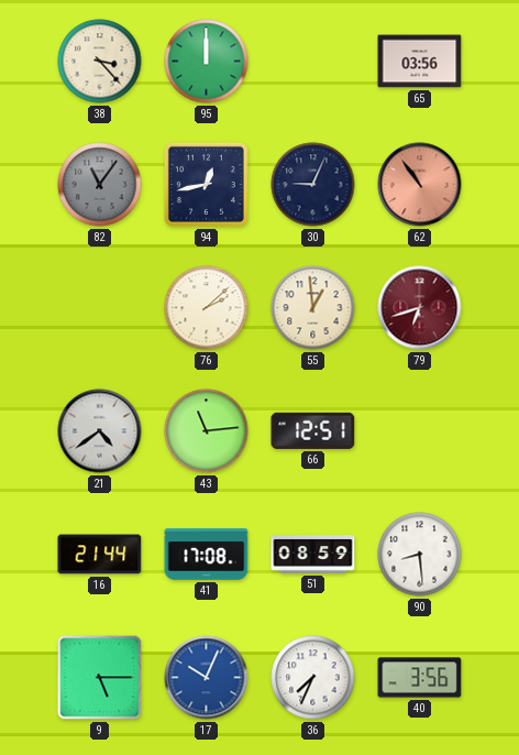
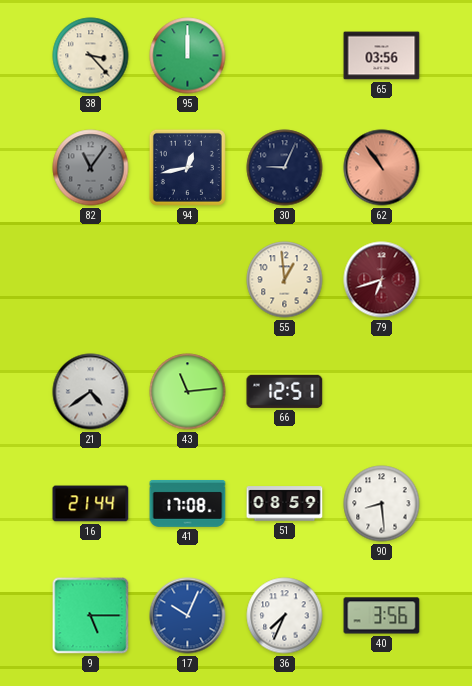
76: 2:08 -> none
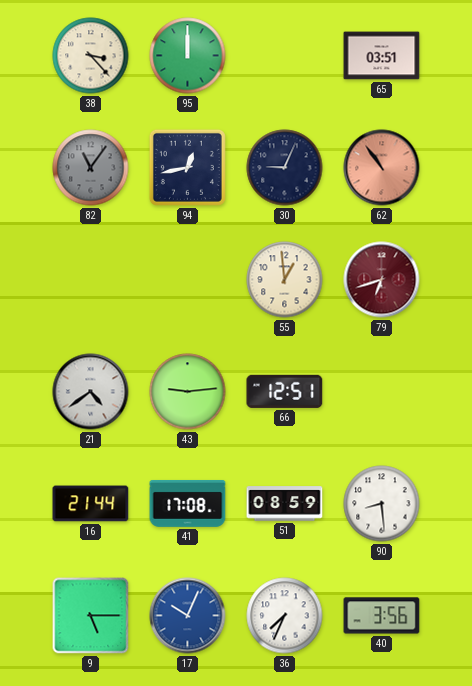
65: 03:56 -> 03:51
43: 11:14 -> 9:14
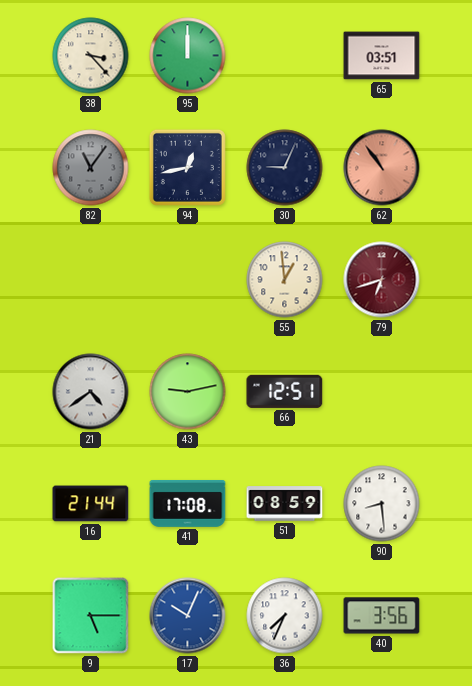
43: 9:14 -> 9:13
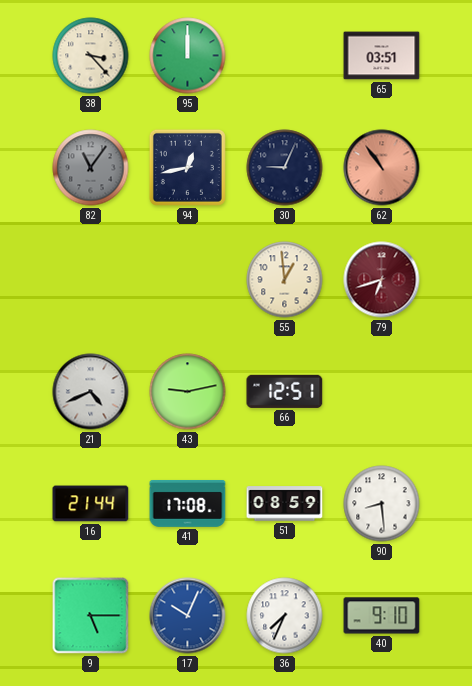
21: 4:39 -> 4:41
40: 3:56 -> 9:10
